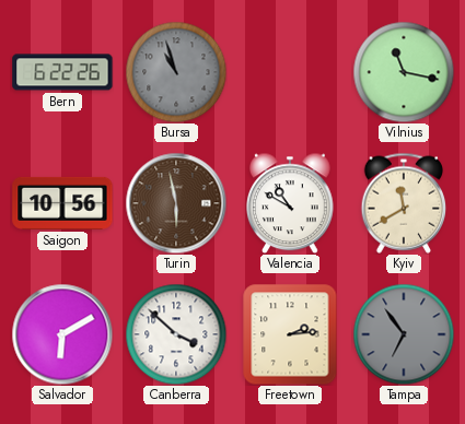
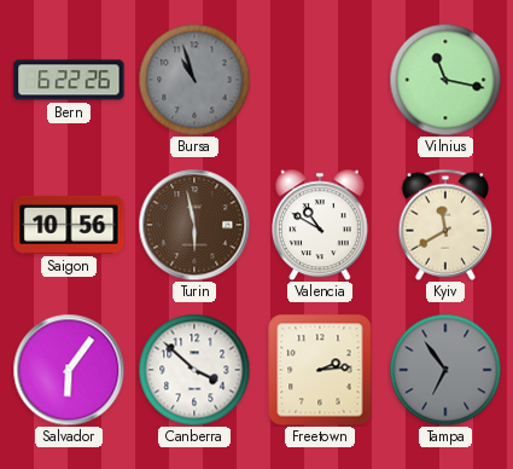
Salvador: 6:10 -> 6:06
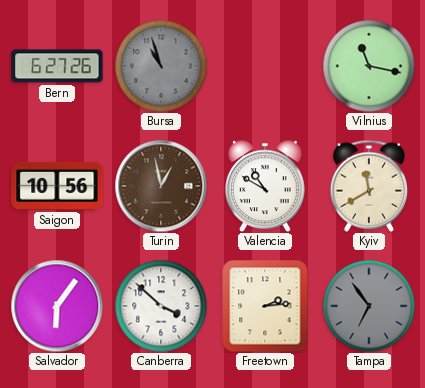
Bern: 6:22 -> 6:27
Turin: 5:58 -> 12:58
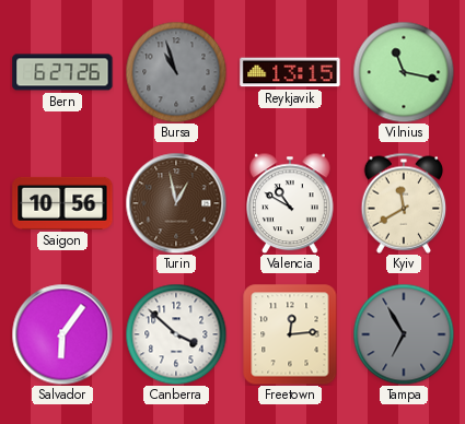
Reykjavik: none -> 13:15
Freetown: 2:14 -> 12:14
Tampa: 6:54 -> 6:55
